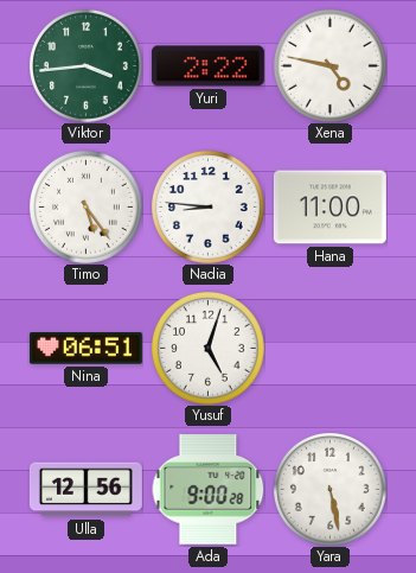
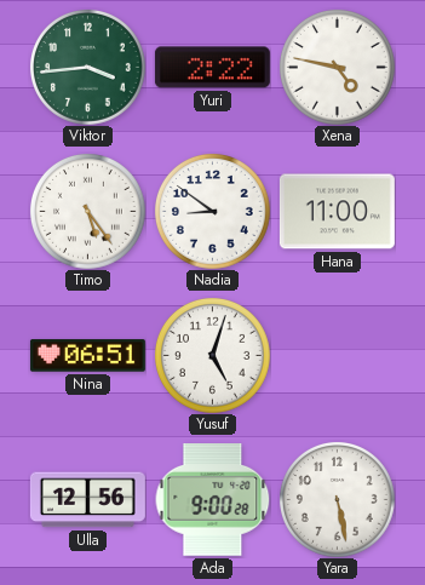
Nadia: 8:46 -> 8:51
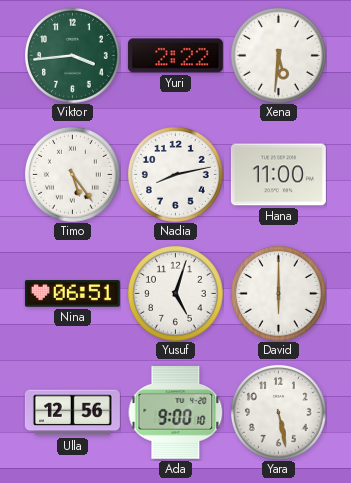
Xena: 4:47 -> 5:31
Nadia: 8:51 -> 8:13
David: none -> 6:00
Ada: 9:00:28 -> 9:00:10
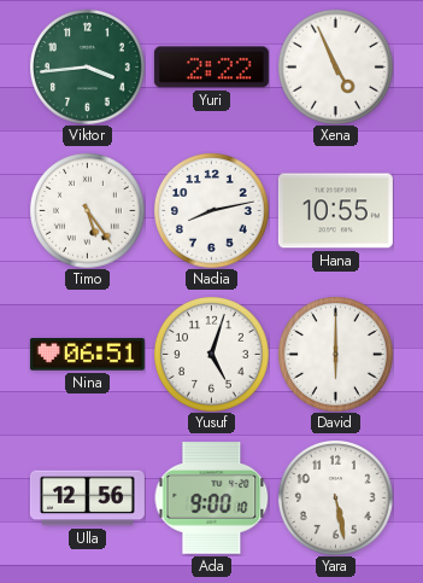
Xena: 5:31 -> 4:56
Hana: 11:00 -> 10:55
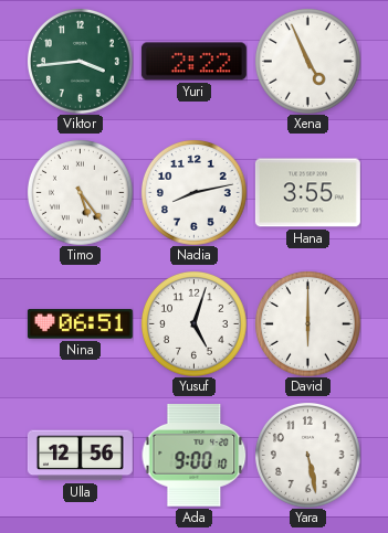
Hana: 10:55 -> 3:55
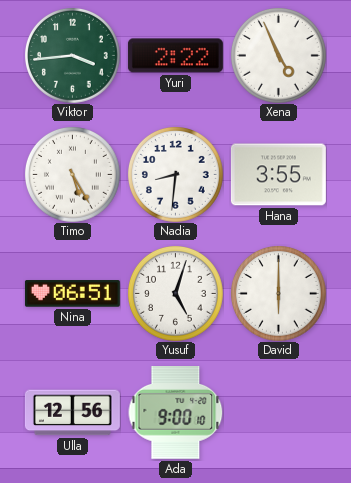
Timo: 5:24 -> 5:25
Nadia: 8:13 -> 8:31
Yara: 5:28 -> none
